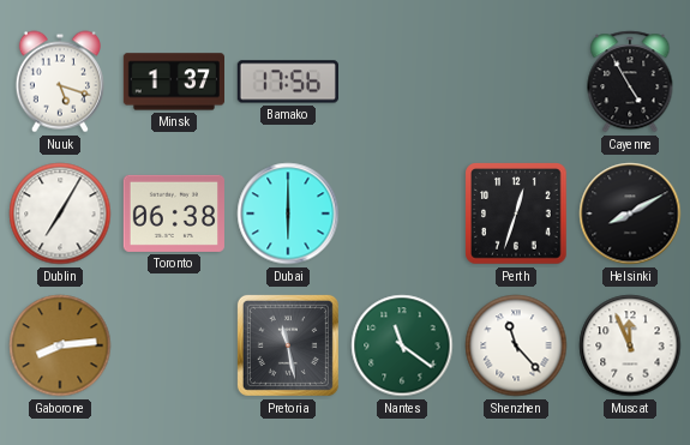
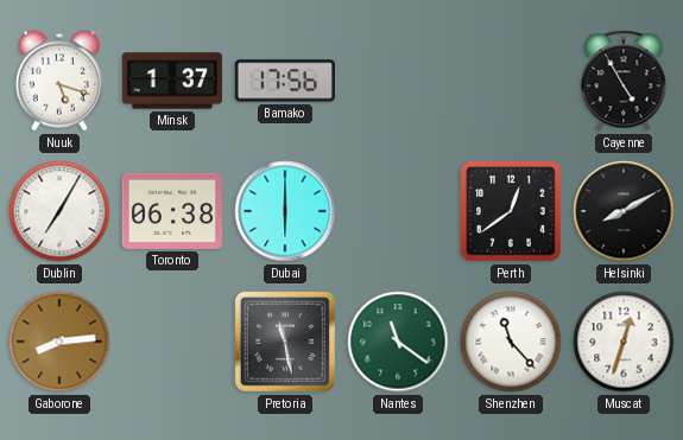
Perth: 12:33 -> 12:39
Muscat: 11:56 -> 12:33
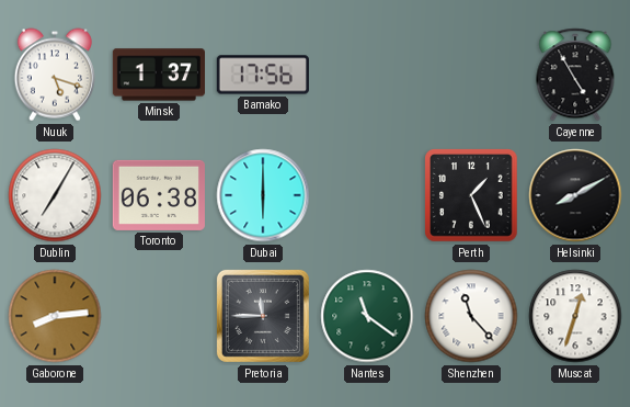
Perth: 12:39 -> 1:26
Pretoria: 11:28 -> 11:45
